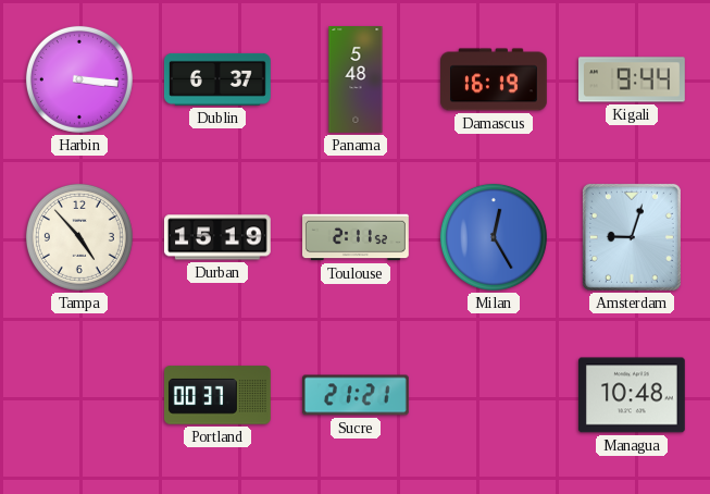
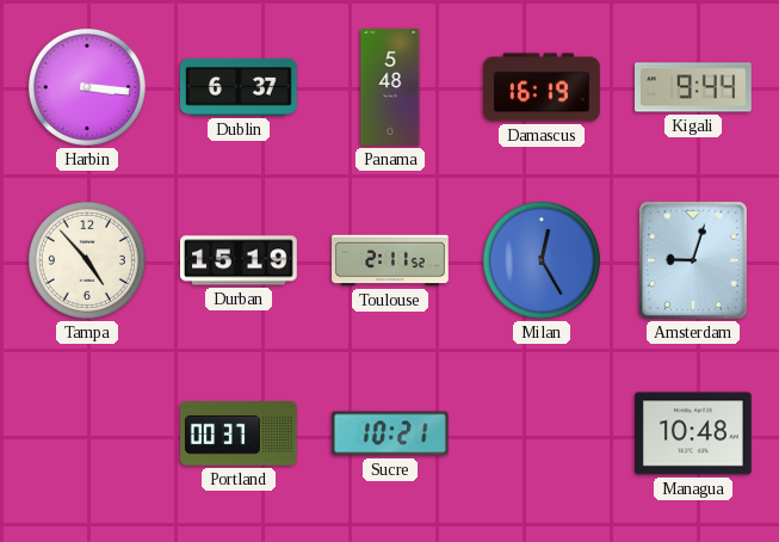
Sucre: 21:21 -> 10:21
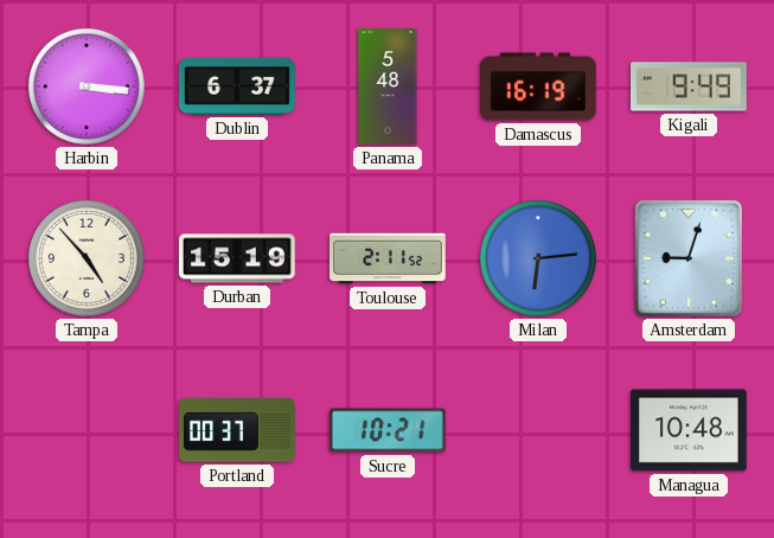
Kigali: 9:44 -> 9:49
Milan: 12:25 -> 6:14
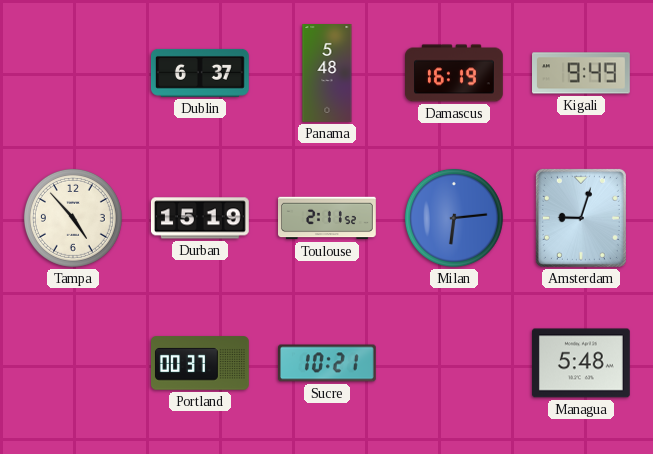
Harbin: 3:16 -> none
Managua: 10:48 -> 5:48
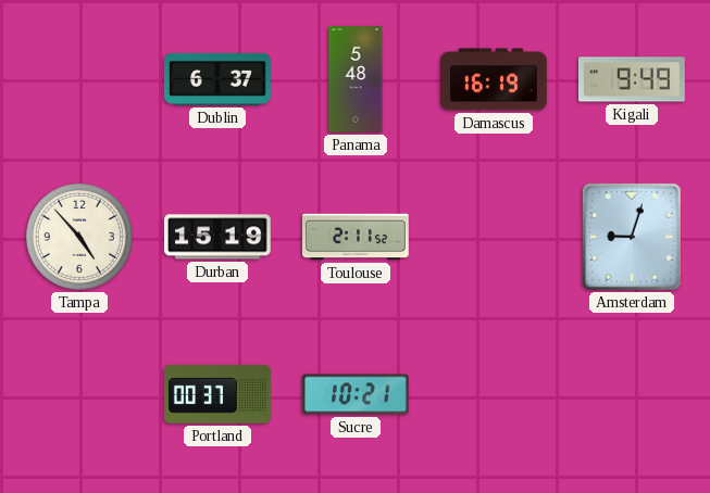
Milan: 6:14 -> none
Managua: 5:48 -> none
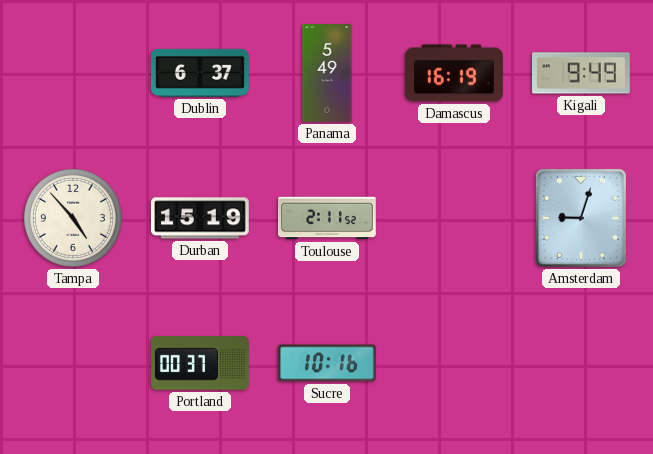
Panama: 5:48 -> 5:49
Sucre: 10:21 -> 10:16
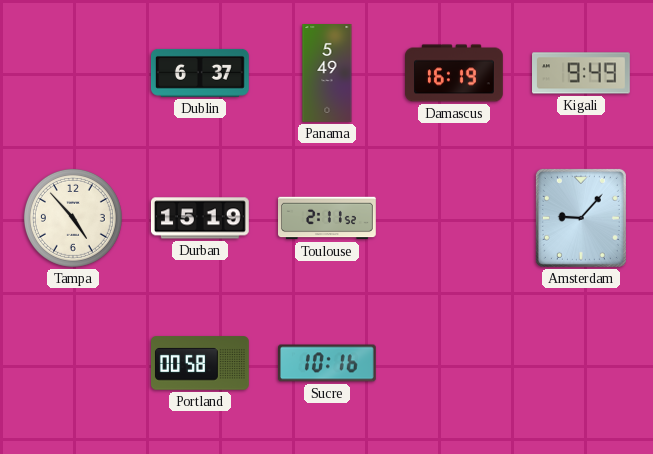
Amsterdam: 9:03 -> 9:07
Portland: 00:37 -> 00:58
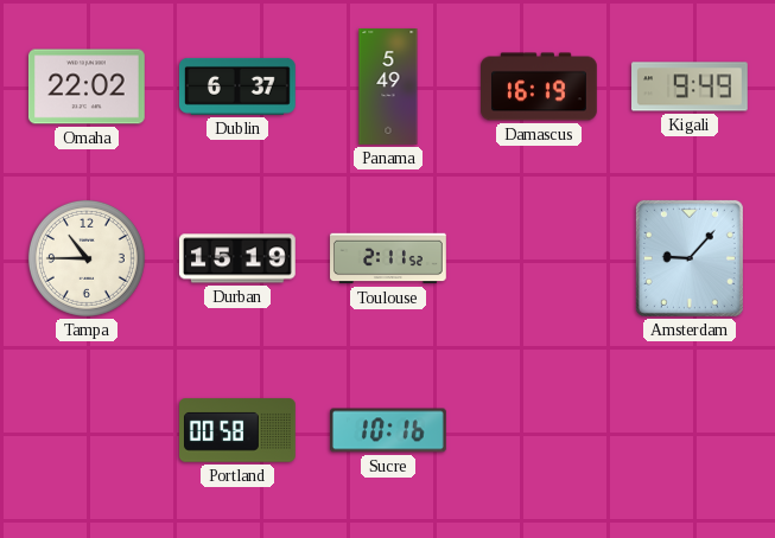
Omaha: none -> 22:02
Tampa: 4:53 -> 10:45
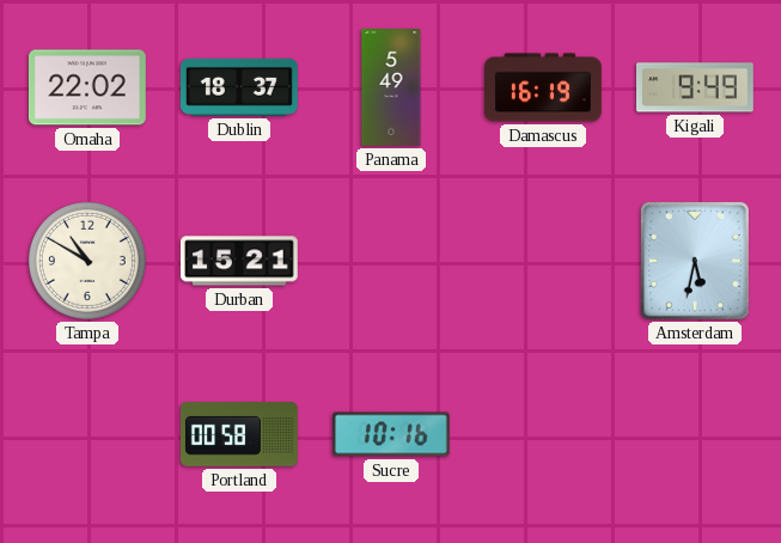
Dublin: 6:37 -> 18:37
Tampa: 10:45 -> 10:50
Durban: 15:19 -> 15:21
Toulouse: 2:11 -> none
Amsterdam: 9:07 -> 5:32
